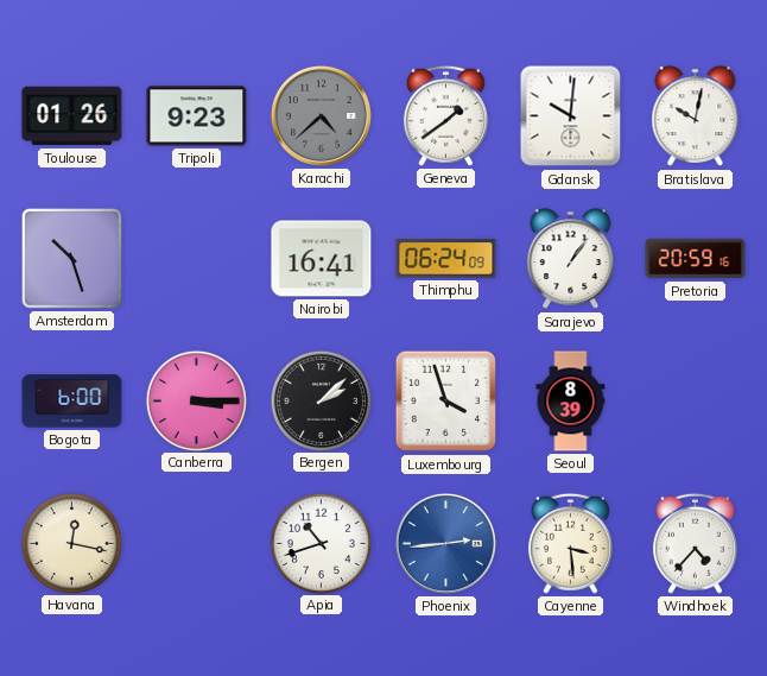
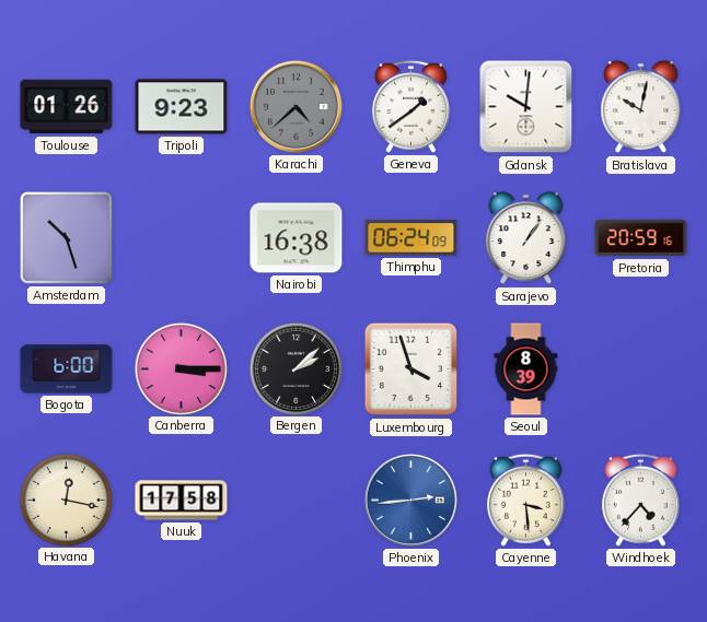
Nairobi: 16:41 -> 16:38
Nuuk: none -> 17:58
Apia: 10:42 -> none
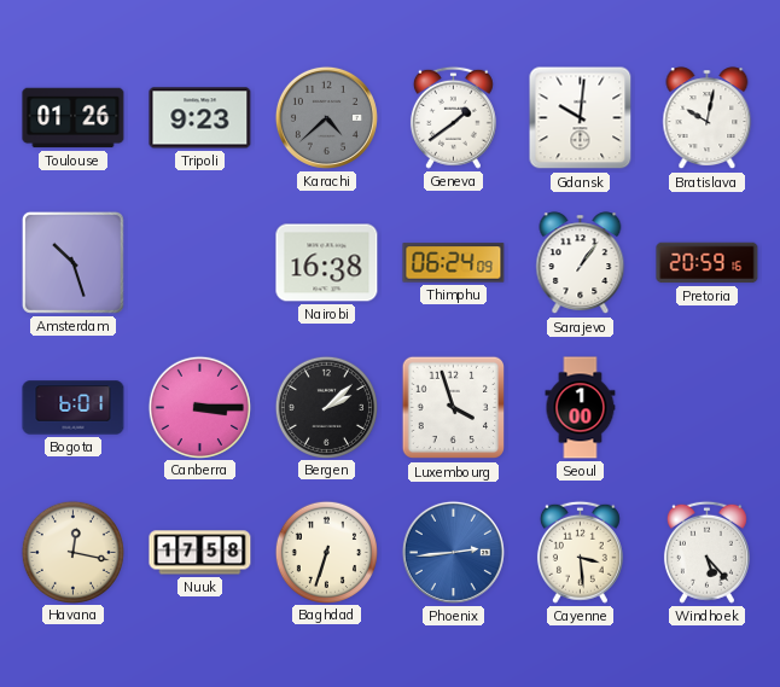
Bogota: 6:00 -> 6:01
Seoul: 8:39 -> 1:00
Baghdad: none -> 6:33
Windhoek: 4:37 -> 5:23
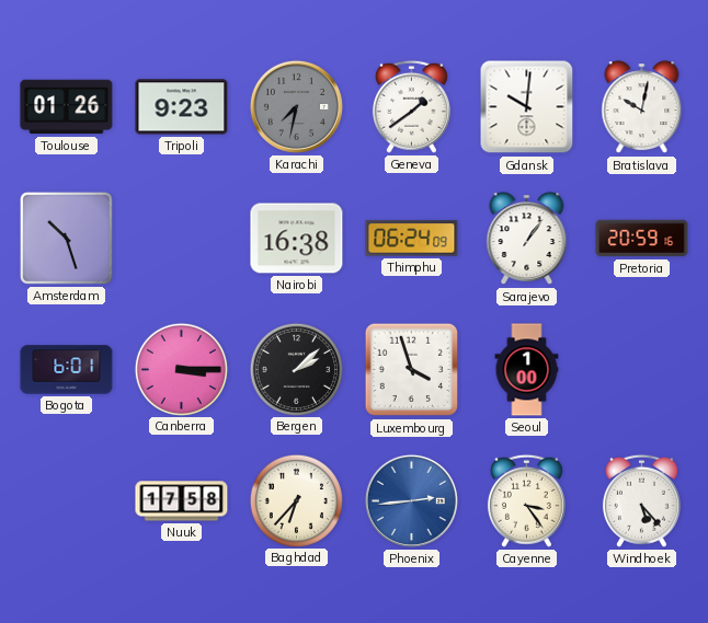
Karachi: 4:38 -> 7:32
Havana: 12:17 -> none
Baghdad: 6:33 -> 6:37
Cayenne: 3:29 -> 3:24
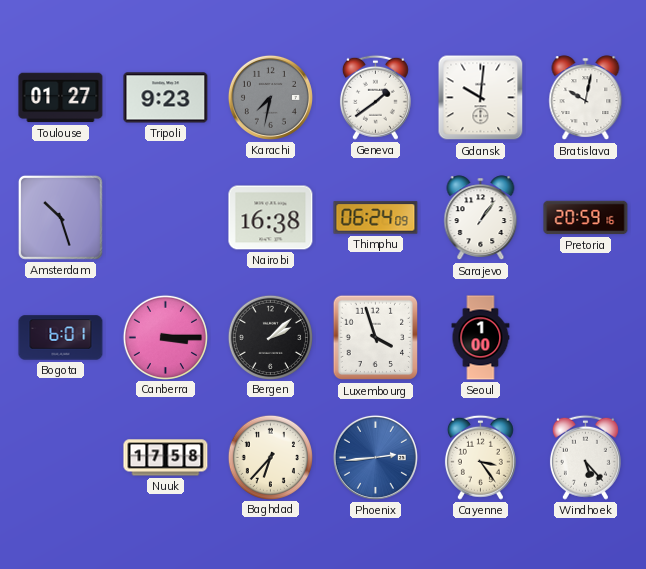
Toulouse: 01:26 -> 01:27
